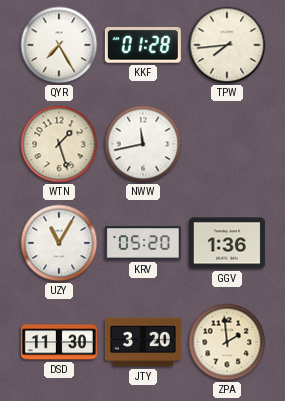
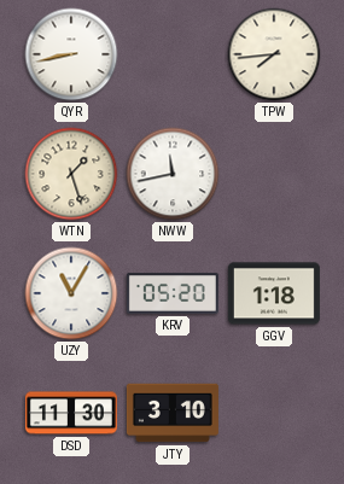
QYR: 7:25 -> 8:43
KKF: 01:28 -> none
GGV: 1:36 -> 1:18
JTY: 3:20 -> 3:10
ZPA: 1:59 -> none
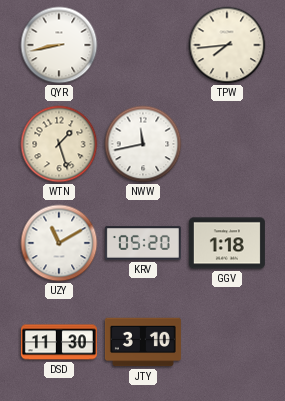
UZY: 11:05 -> 11:10
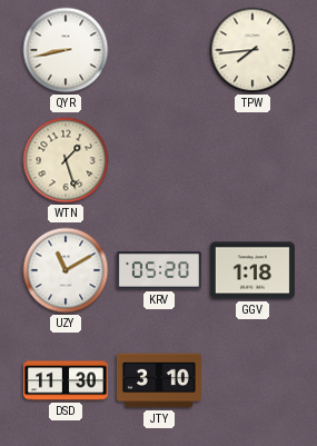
NWW: 11:43 -> none
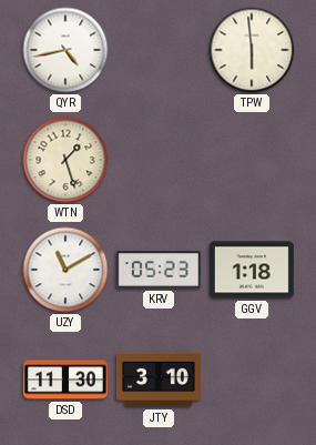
QYR: 8:43 -> 4:43
TPW: 7:44 -> 5:59
KRV: 05:20 -> 05:23
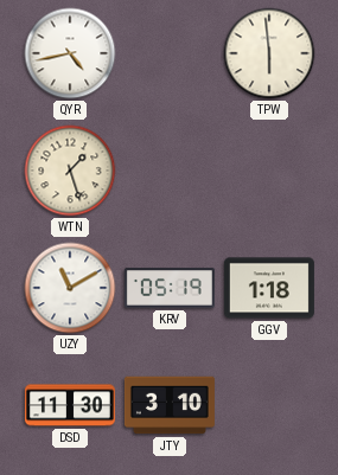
KRV: 05:23 -> 05:19
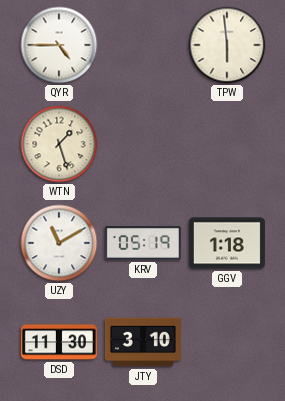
QYR: 4:43 -> 4:45
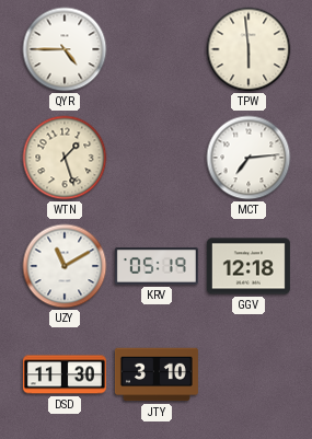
MCT: none -> 7:14
GGV: 1:18 -> 12:18
